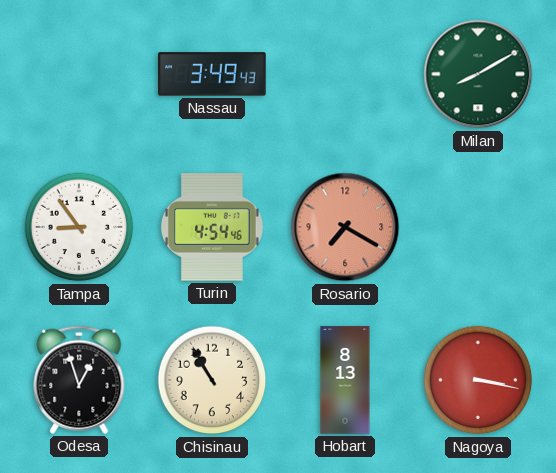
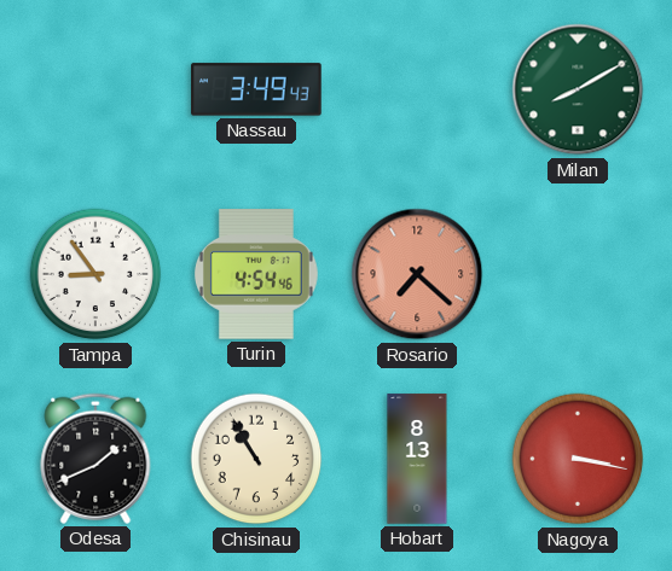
Rosario: 7:20 -> 7:22
Odesa: 12:57 -> 1:41
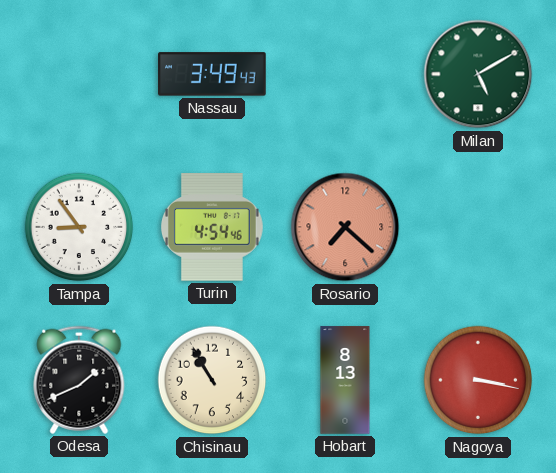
Milan: 8:10 -> 5:10
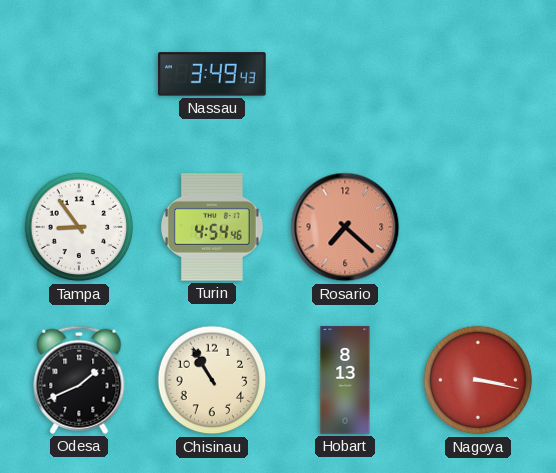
Milan: 5:10 -> none
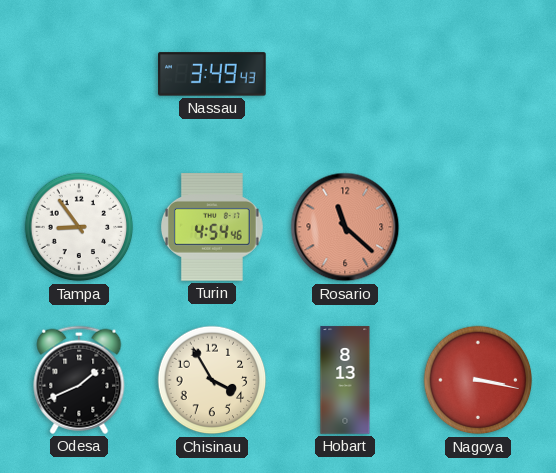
Rosario: 7:22 -> 11:22
Chisinau: 10:55 -> 3:55
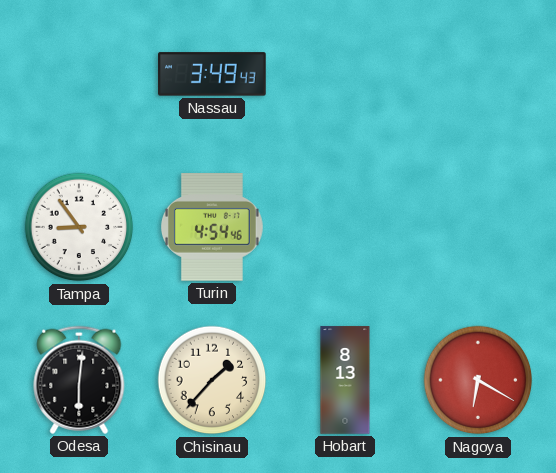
Rosario: 11:22 -> none
Odesa: 1:41 -> 6:01
Chisinau: 3:55 -> 1:37
Nagoya: 3:17 -> 6:20
